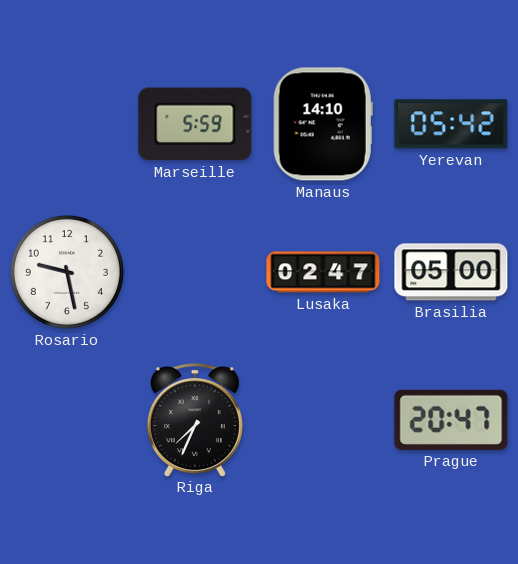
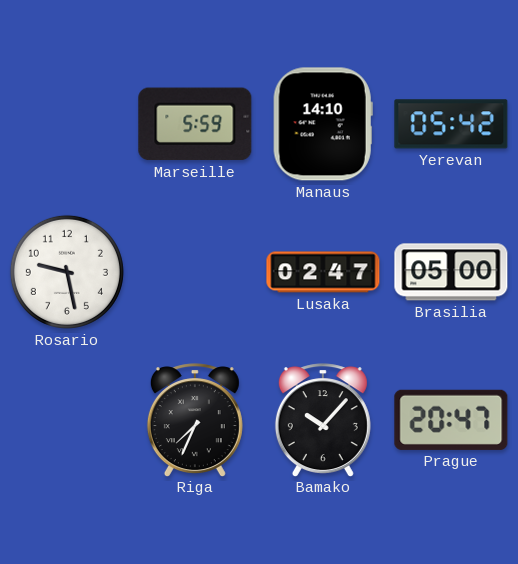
Bamako: none -> 10:07
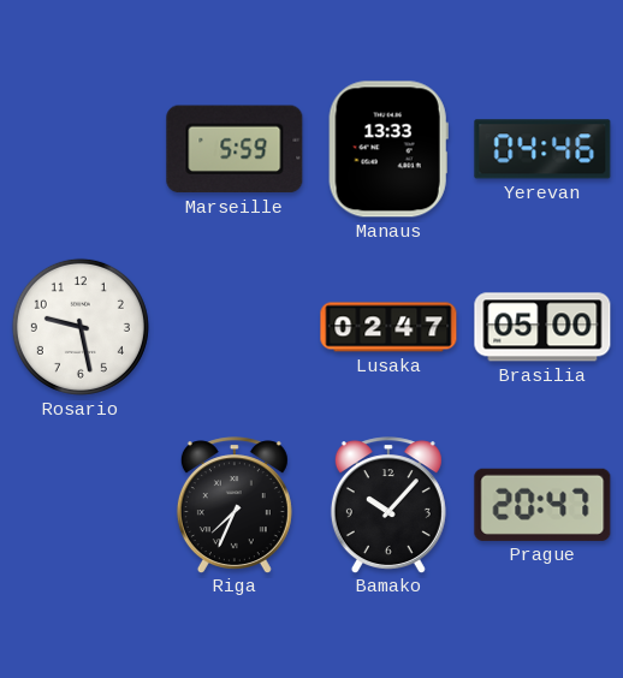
Manaus: 14:10 -> 13:33
Yerevan: 05:42 -> 04:46
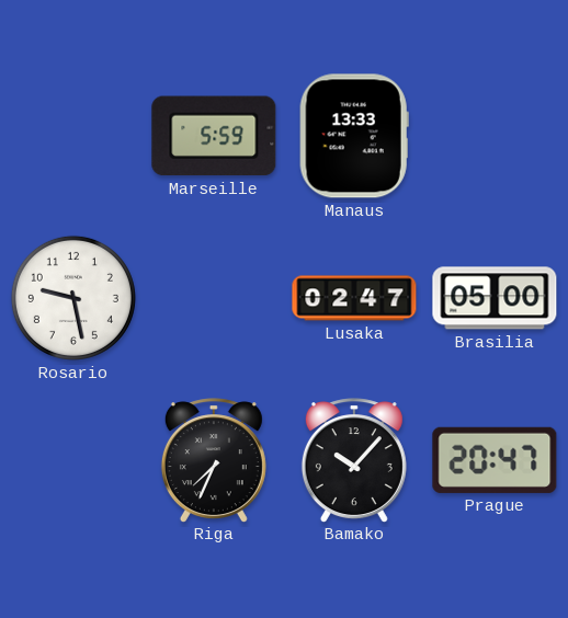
Yerevan: 04:46 -> none
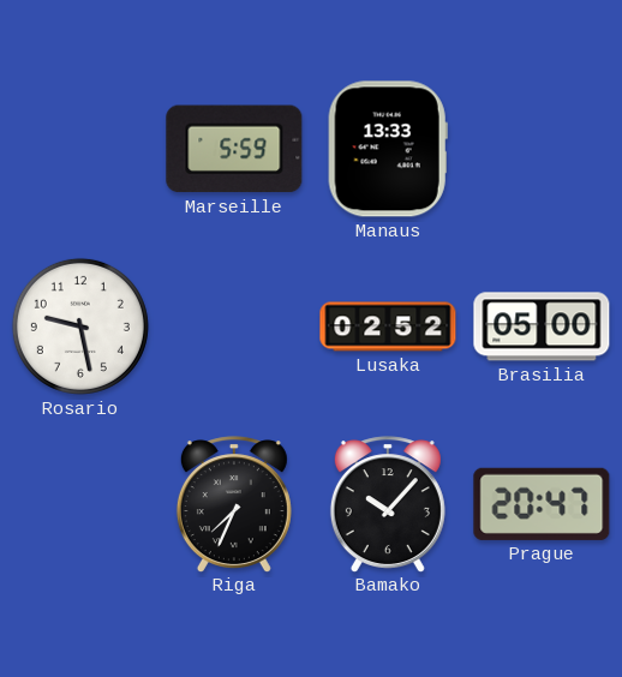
Lusaka: 02:47 -> 02:52
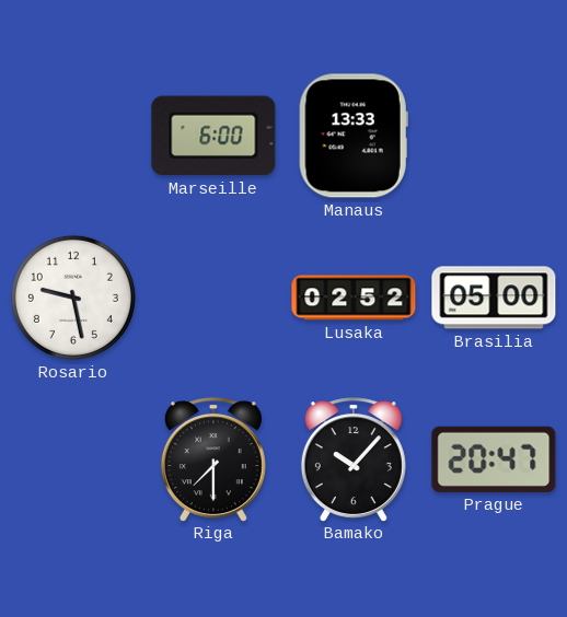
Marseille: 5:59 -> 6:00
Riga: 7:34 -> 7:30
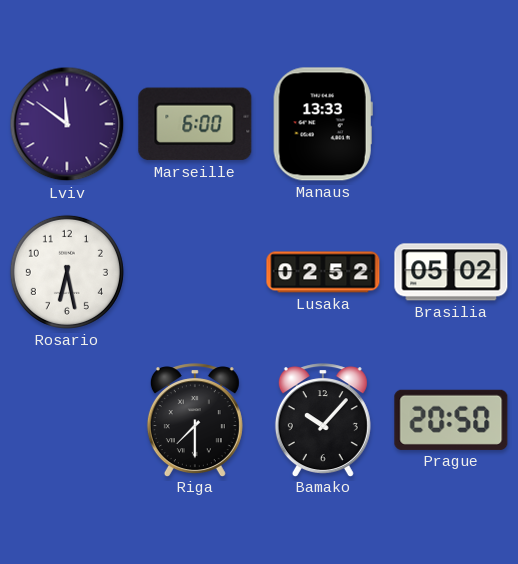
Lviv: none -> 11:51
Rosario: 9:28 -> 6:28
Brasilia: 05:00 -> 05:02
Prague: 20:47 -> 20:50
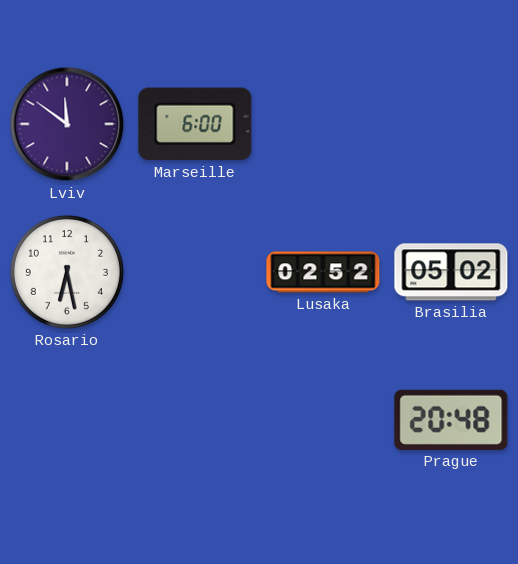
Manaus: 13:33 -> none
Riga: 7:30 -> none
Bamako: 10:07 -> none
Prague: 20:50 -> 20:48
